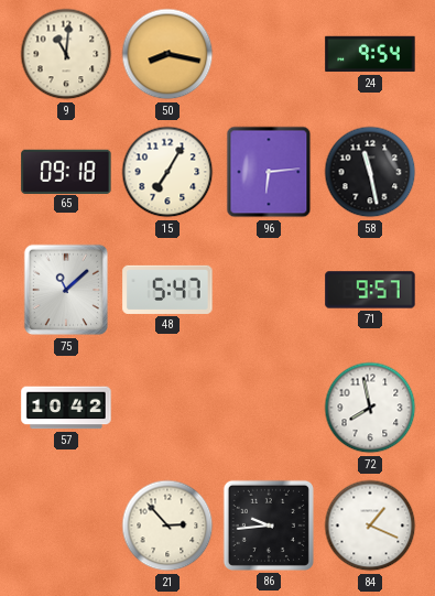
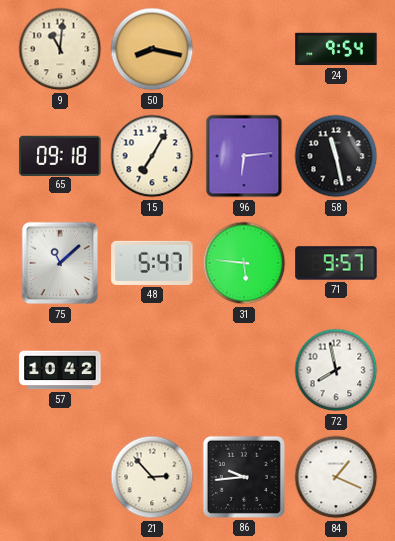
31: none -> 5:46
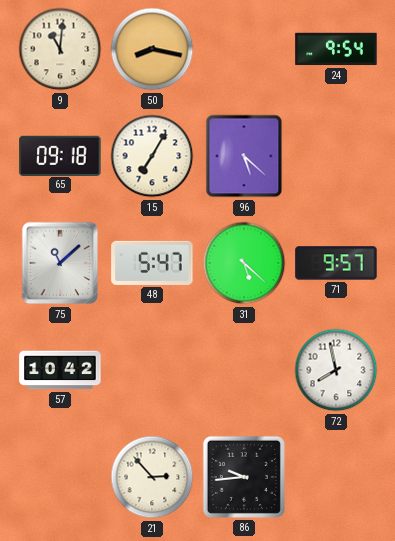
96: 6:14 -> 5:22
58: 11:28 -> none
31: 5:46 -> 5:22
84: 1:19 -> none
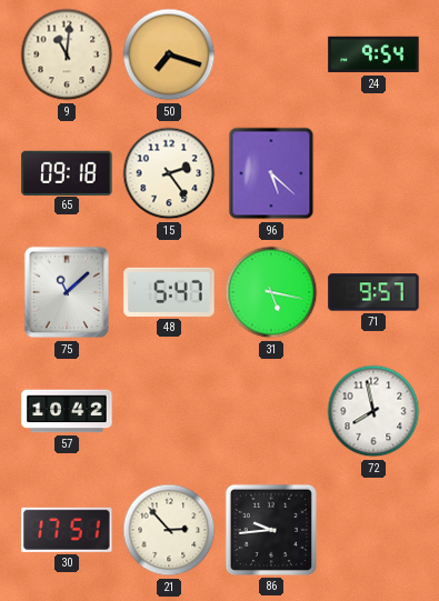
50: 8:17 -> 7:18
15: 7:05 -> 2:24
31: 5:22 -> 5:17
30: none -> 17:51
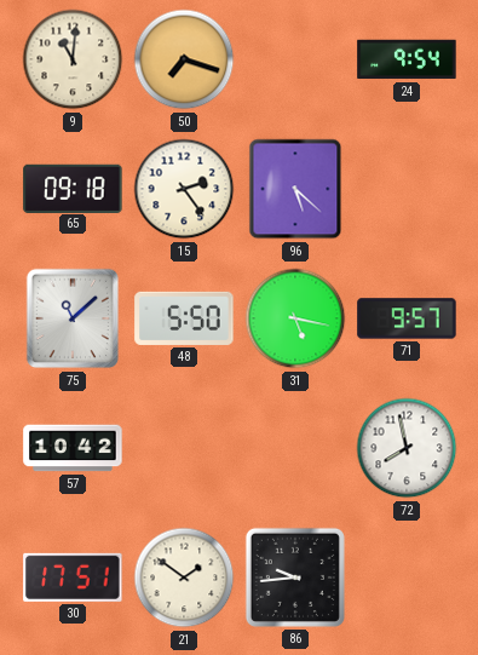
48: 5:47 -> 5:50
21: 2:53 -> 1:51
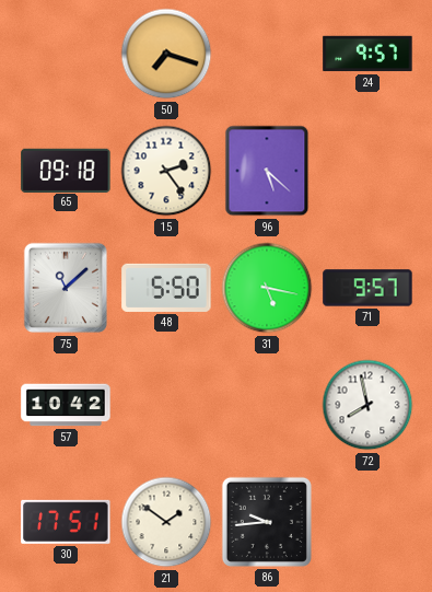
9: 11:01 -> none
24: 9:54 -> 9:57
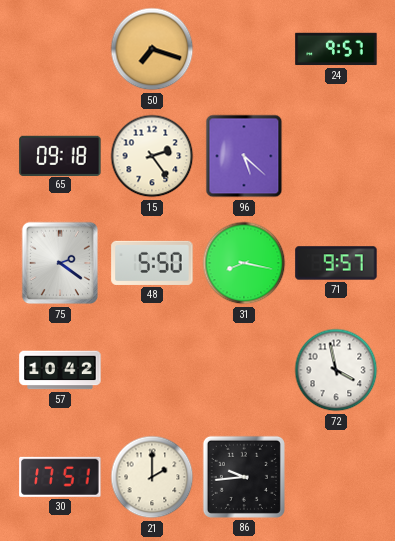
75: 11:08 -> 2:21
31: 5:17 -> 8:17
72: 7:58 -> 3:58
21: 1:51 -> 2:00
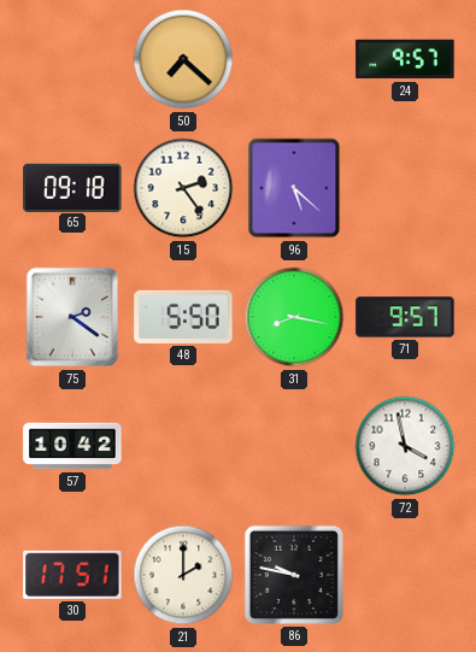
50: 7:18 -> 7:22
86: 9:44 -> 9:47
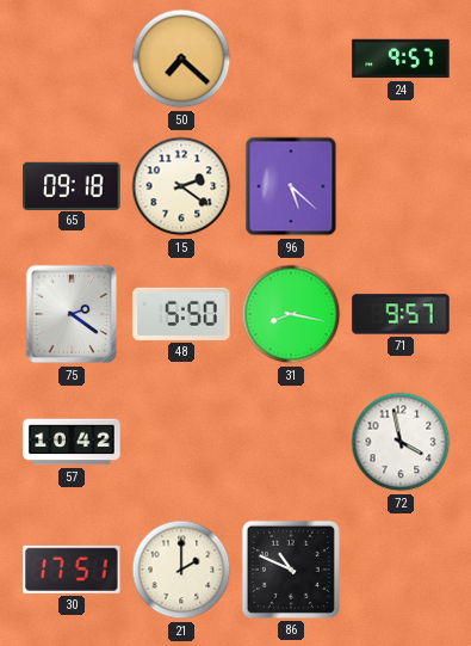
15: 2:24 -> 2:21
86: 9:47 -> 10:49
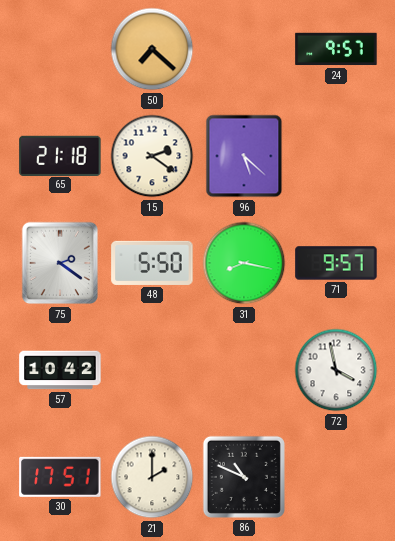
65: 09:18 -> 21:18
